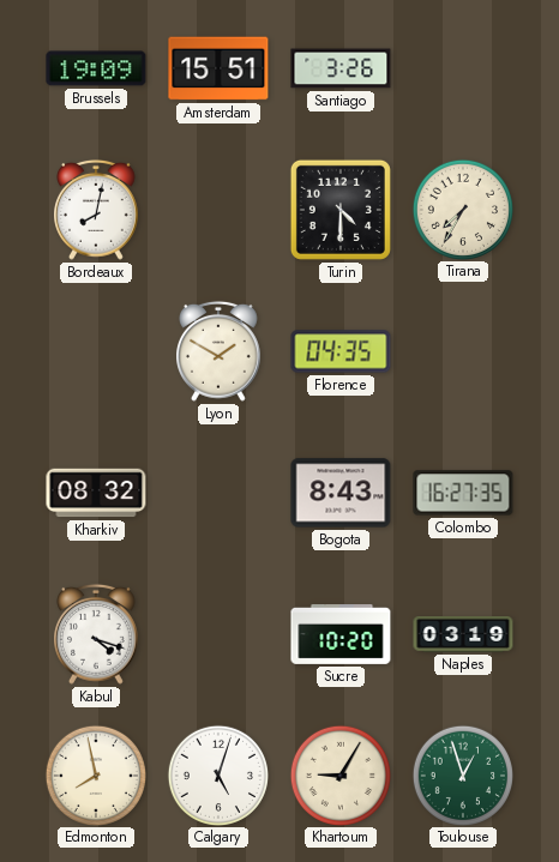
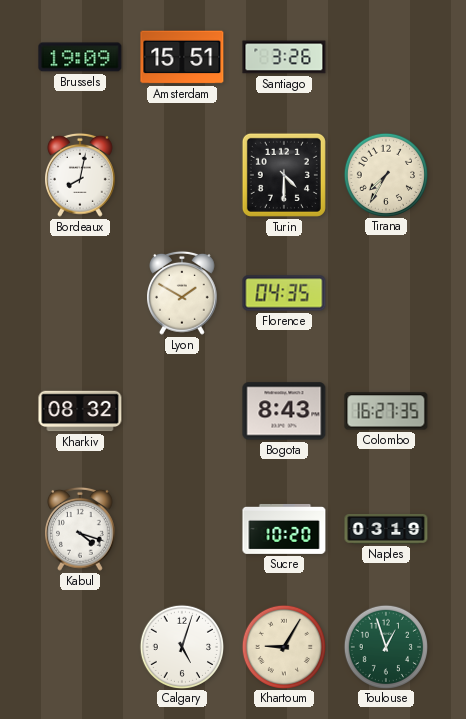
Edmonton: 7:58 -> none
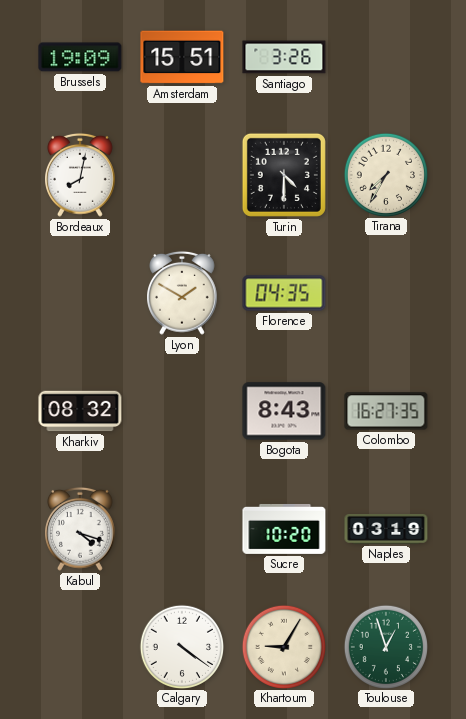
Calgary: 5:03 -> 4:21
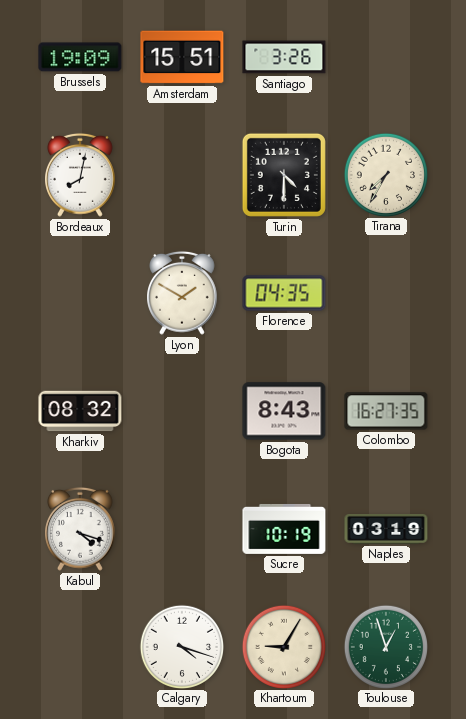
Sucre: 10:20 -> 10:19
Calgary: 4:21 -> 4:18
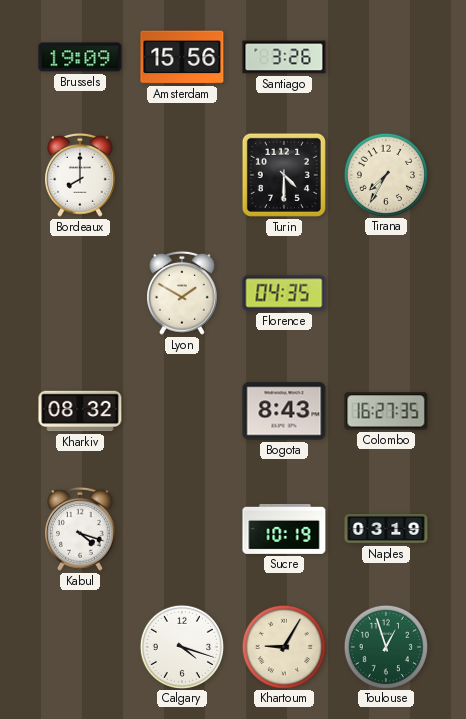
Amsterdam: 15:51 -> 15:56
Bordeaux: 8:02 -> 8:00
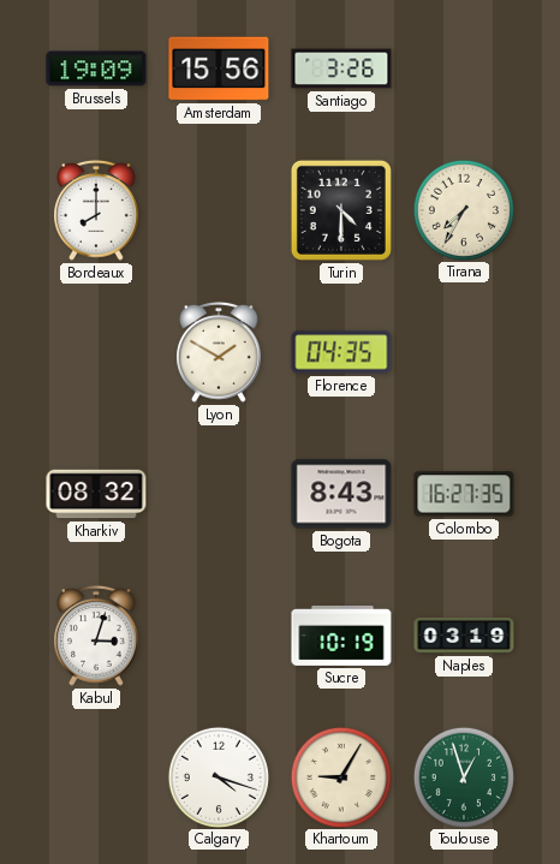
Kabul: 4:18 -> 3:03
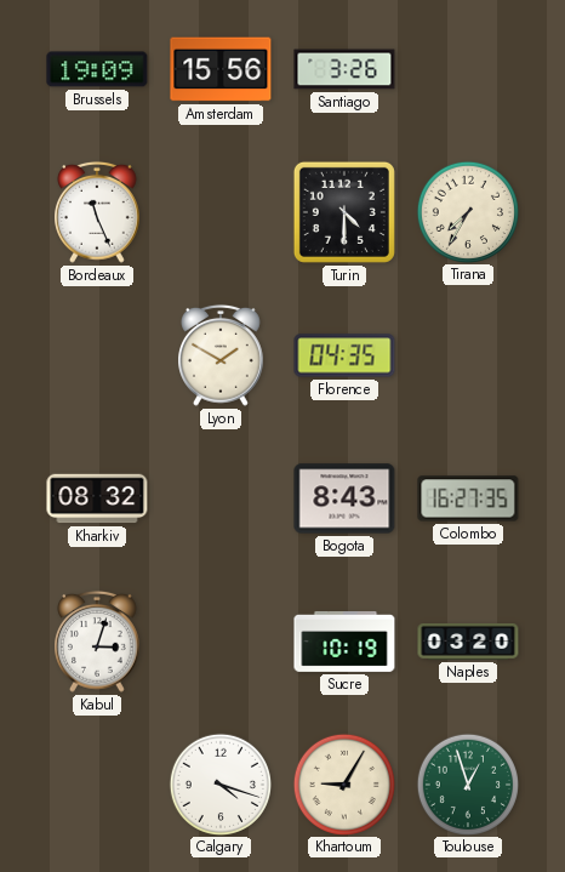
Bordeaux: 8:00 -> 11:26
Naples: 03:19 -> 03:20
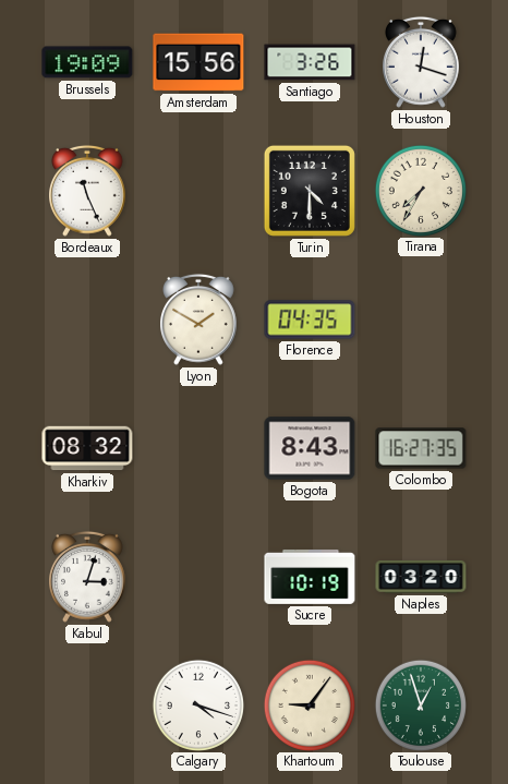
Houston: none -> 12:18
Khartoum: 9:05 -> 9:06
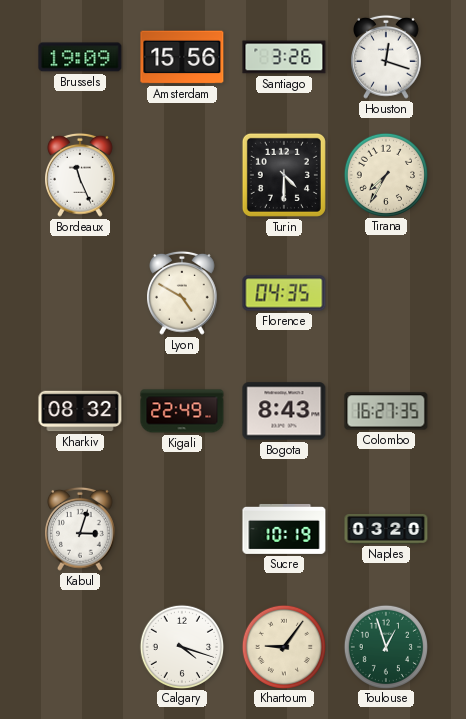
Lyon: 1:50 -> 4:50
Kigali: none -> 22:49
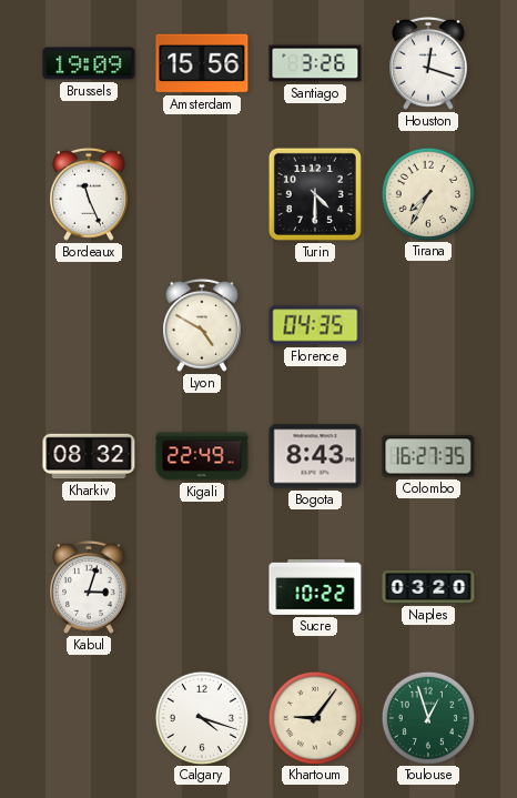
Sucre: 10:19 -> 10:22
